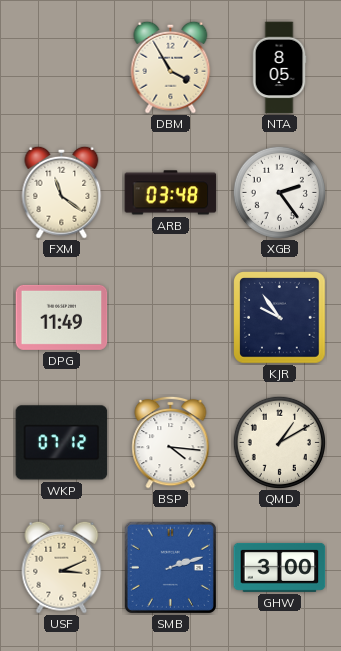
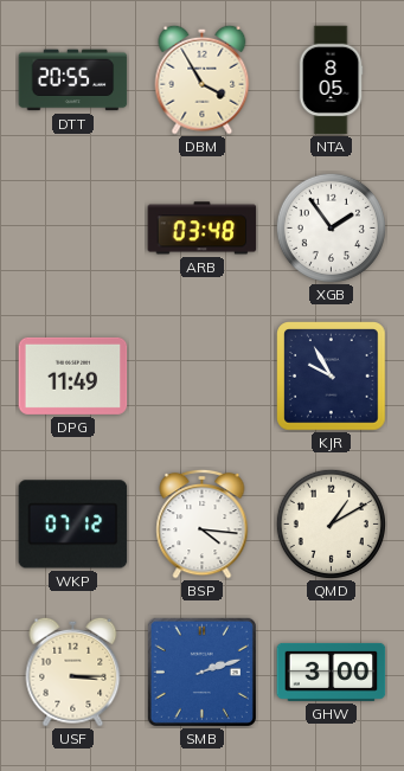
DTT: none -> 20:55
FXM: 11:21 -> none
XGB: 2:24 -> 1:54
KJR: 9:54 -> 9:55
USF: 3:11 -> 3:15
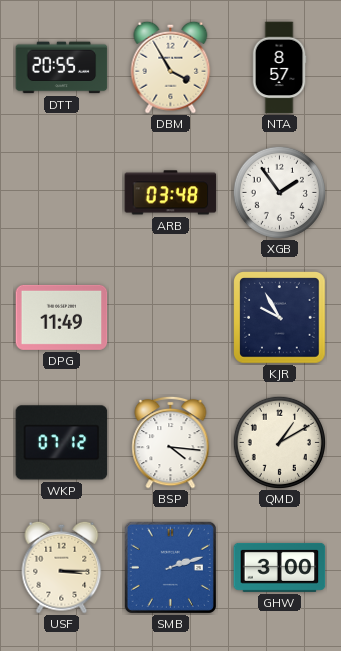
NTA: 8:05 -> 8:57
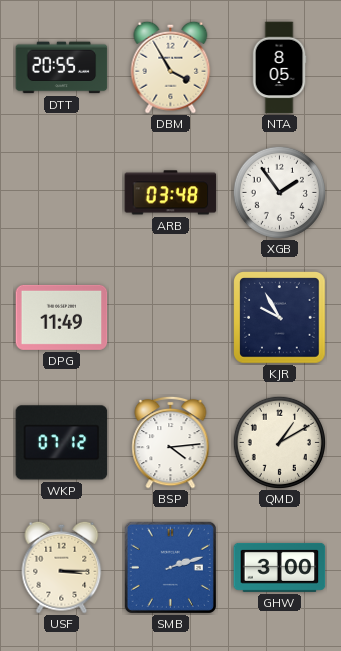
NTA: 8:57 -> 8:05
BSP: 4:16 -> 4:14
